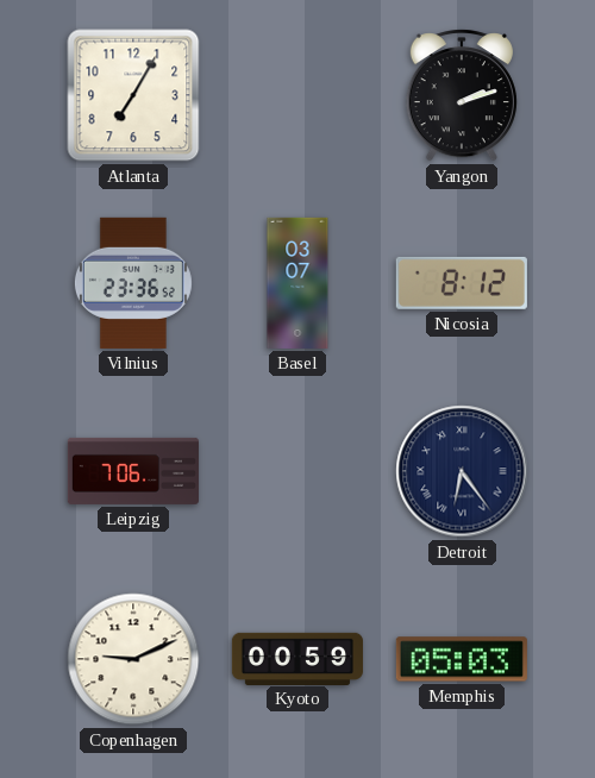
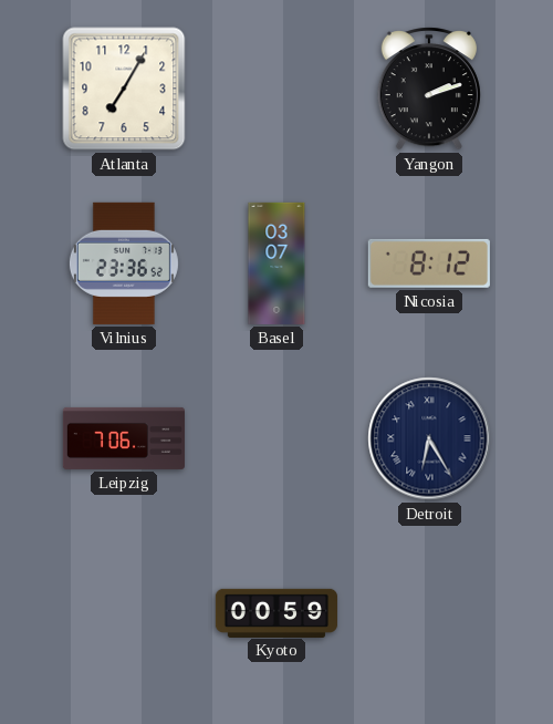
Detroit: 6:24 -> 6:25
Copenhagen: 9:11 -> none
Memphis: 05:03 -> none
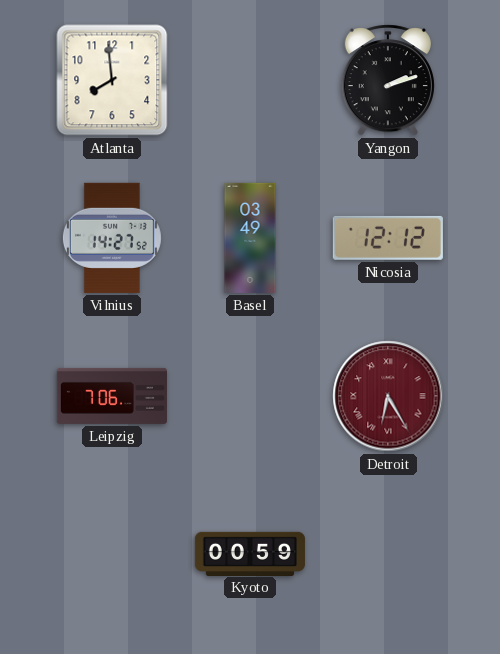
Atlanta: 7:05 -> 7:59
Vilnius: 23:36 -> 14:27
Basel: 03:07 -> 03:49
Nicosia: 8:12 -> 12:12
Detroit dial: navy -> burgundy
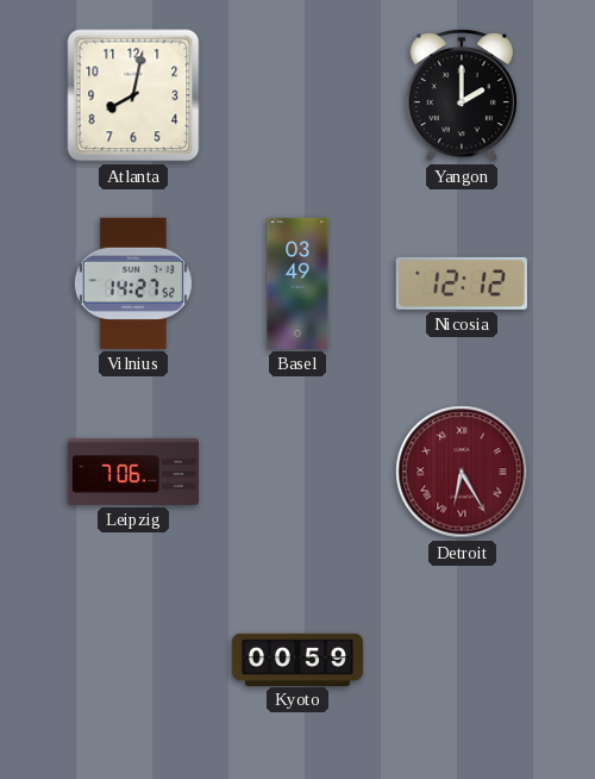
Atlanta: 7:59 -> 8:02
Yangon: 2:12 -> 2:00
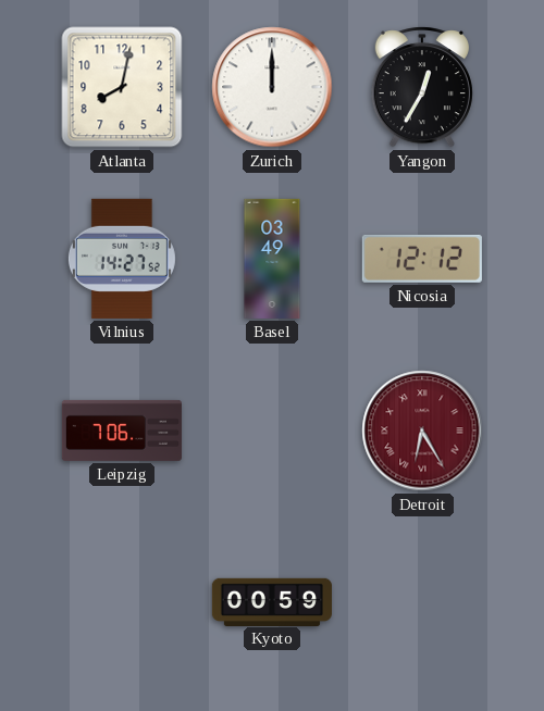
Zurich: none -> 12:00
Yangon: 2:00 -> 12:35
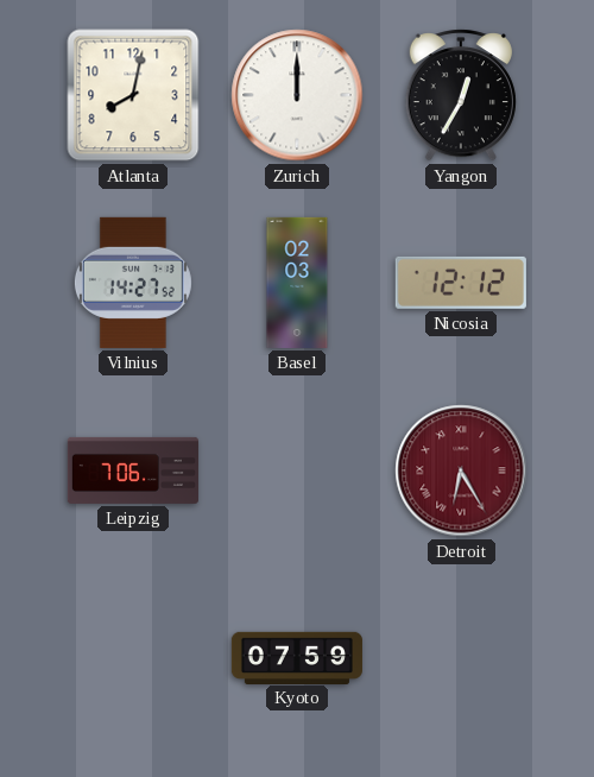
Basel: 03:49 -> 02:03
Kyoto: 00:59 -> 07:59
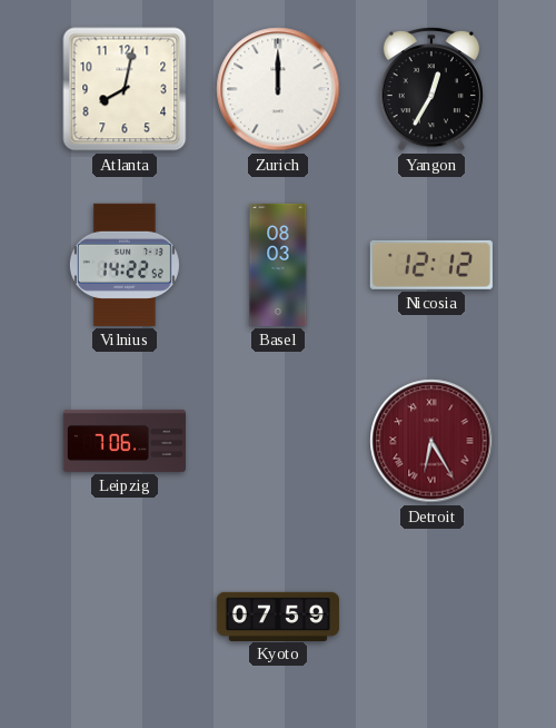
Vilnius: 14:27 -> 14:22
Basel: 02:03 -> 08:03
